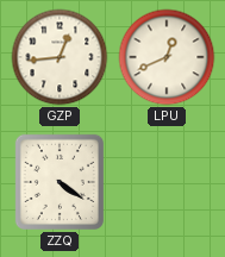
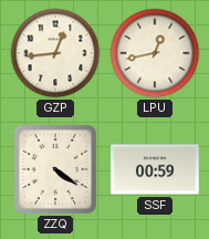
LPU: 12:41 -> 12:43
SSF: none -> 00:59
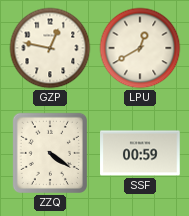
GZP: 12:44 -> 12:47
LPU: 12:43 -> 12:40
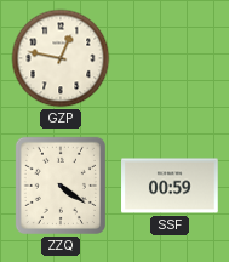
LPU: 12:40 -> none
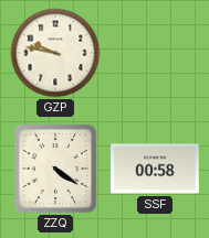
GZP: 12:47 -> 9:47
SSF: 00:59 -> 00:58
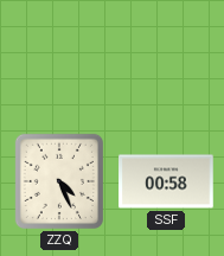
GZP: 9:47 -> none
ZZQ: 4:21 -> 4:26
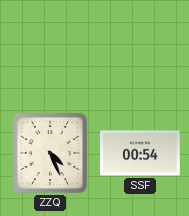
SSF: 00:58 -> 00:54
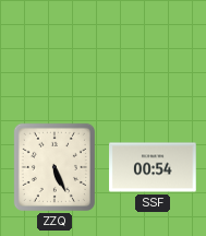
ZZQ: 4:26 -> 5:26
